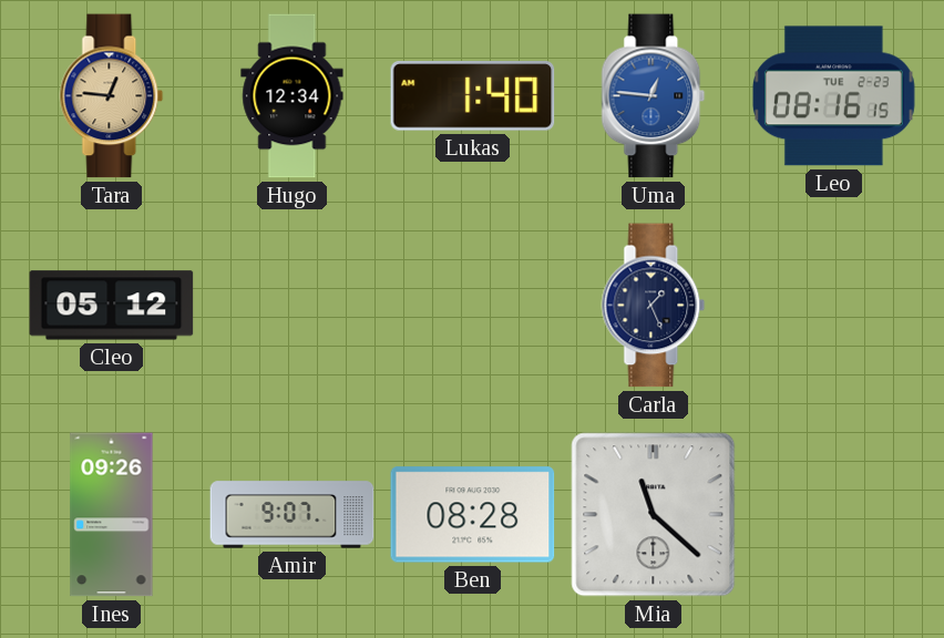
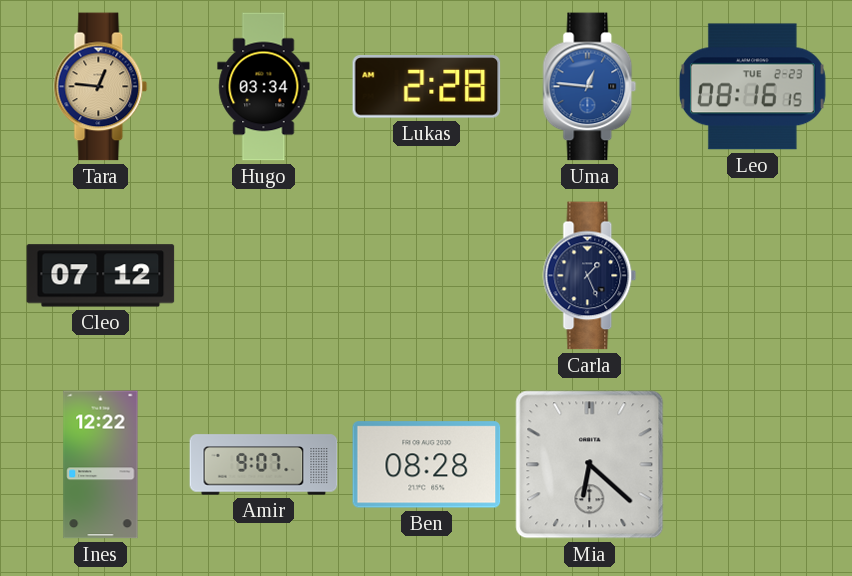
Hugo: 12:34 -> 03:34
Lukas: 1:40 -> 2:28
Cleo: 05:12 -> 07:12
Ines: 09:26 -> 12:22
Mia: 11:22 -> 6:22
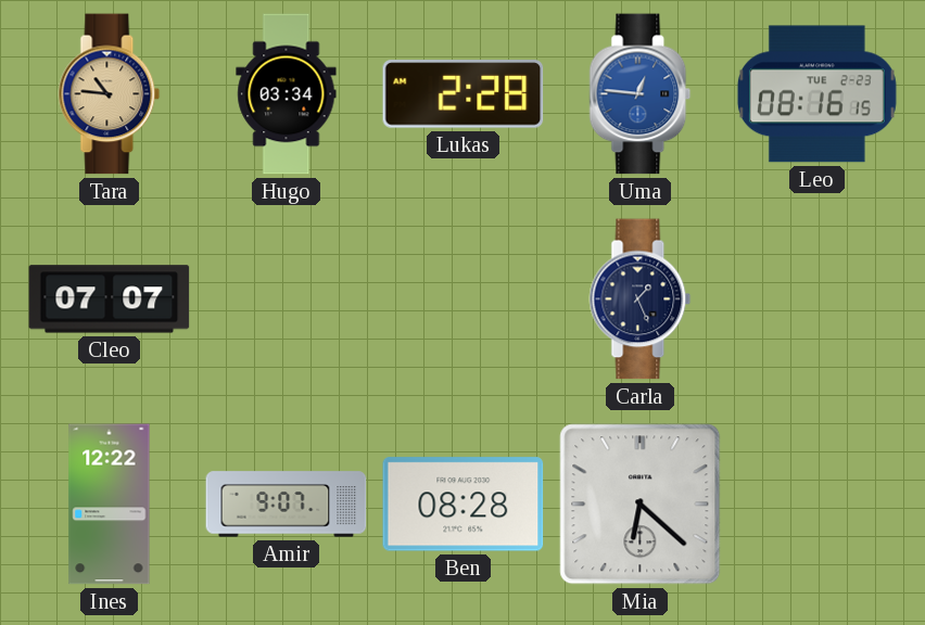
Tara: 12:46 -> 10:46
Cleo: 07:12 -> 07:07
